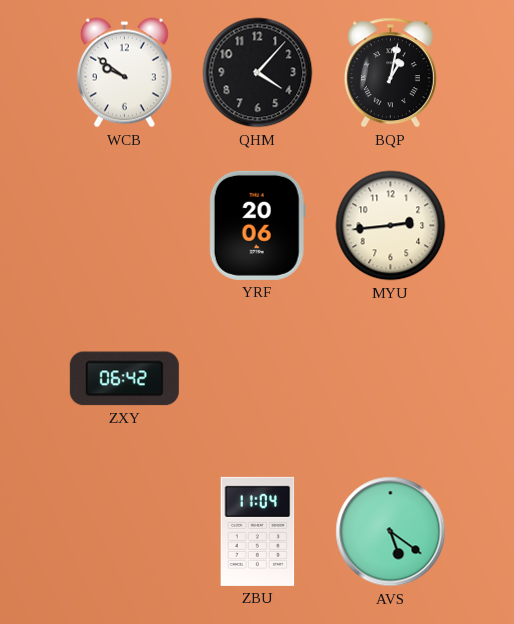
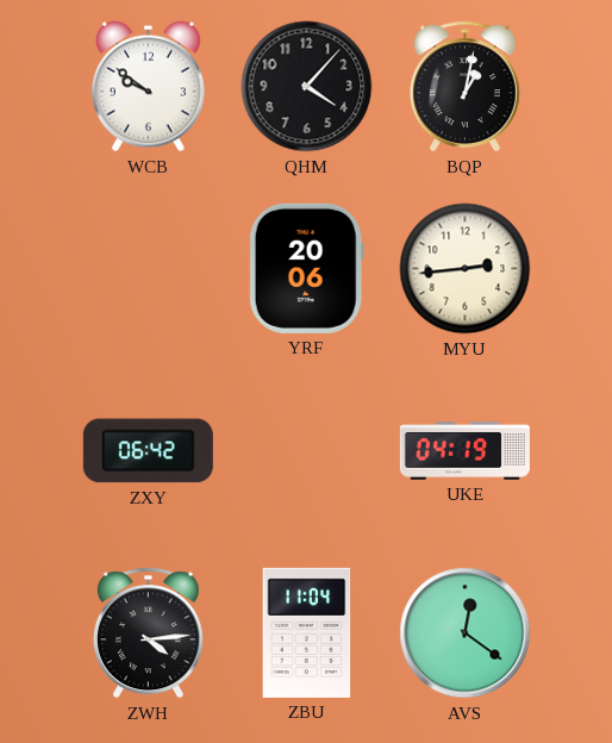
UKE: none -> 04:19
ZWH: none -> 4:14
AVS: 5:21 -> 12:21
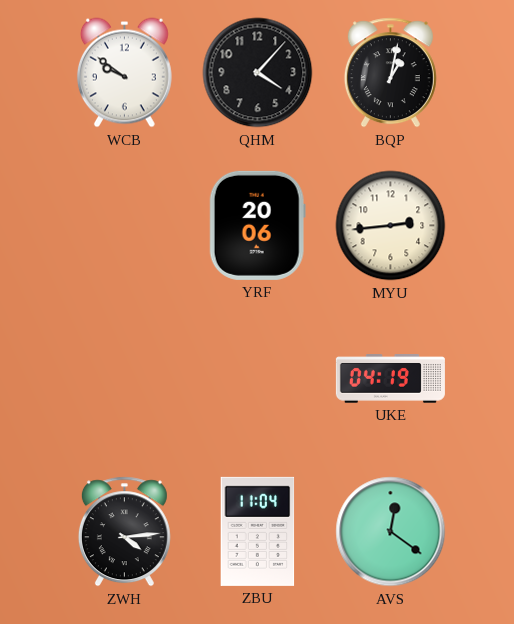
ZXY: 06:42 -> none
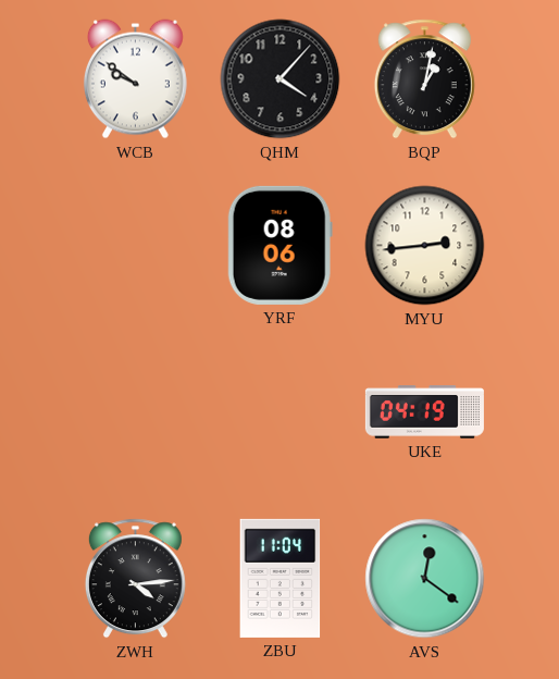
YRF: 20:06 -> 08:06
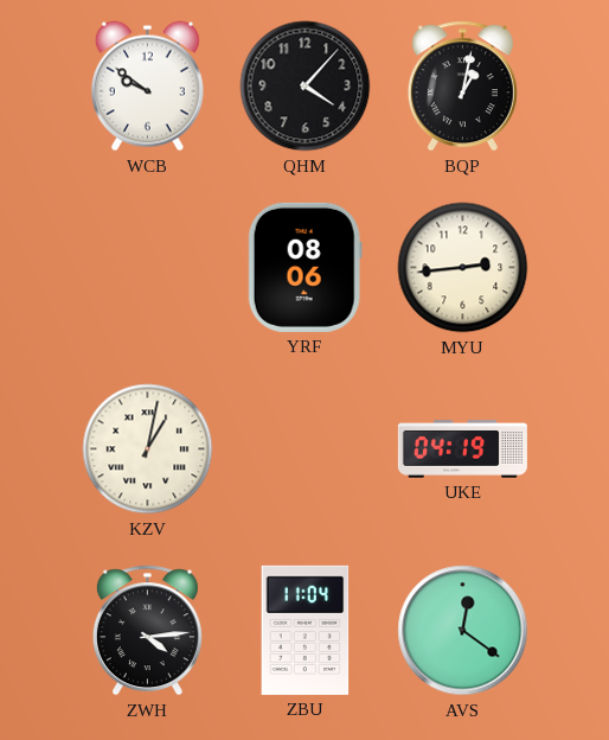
KZV: none -> 1:02
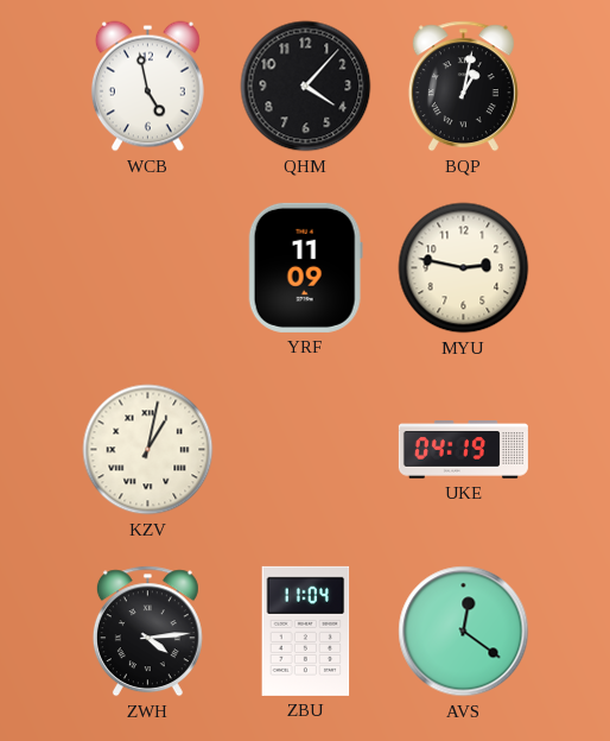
WCB: 9:51 -> 4:58
YRF: 08:06 -> 11:09
MYU: 2:44 -> 2:47
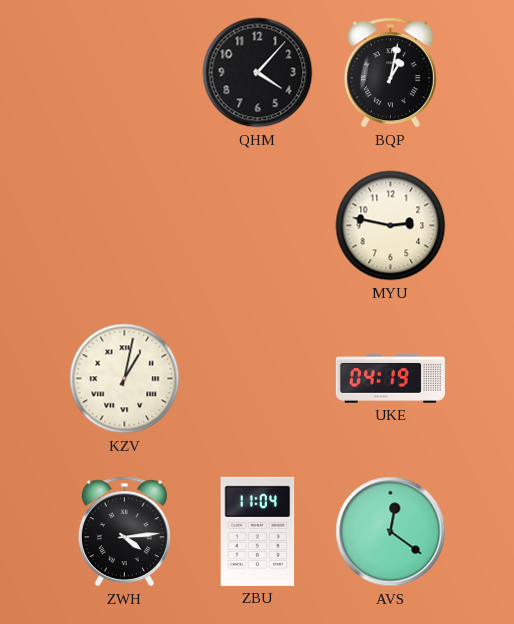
WCB: 4:58 -> none
YRF: 11:09 -> none
